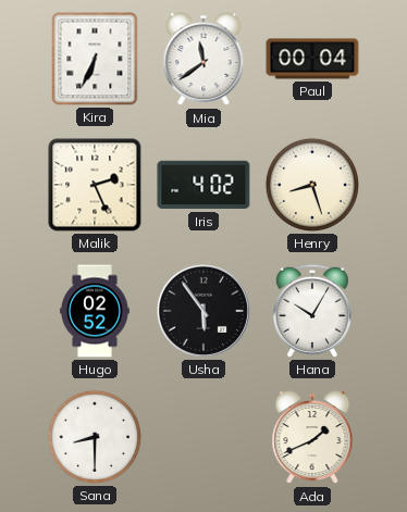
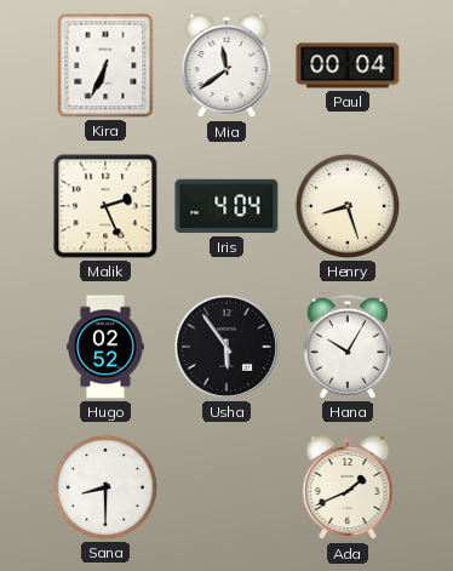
Iris: 4:02 -> 4:04
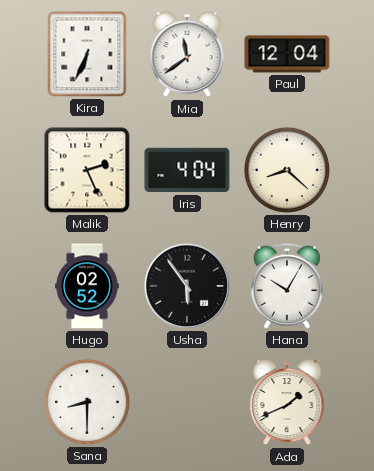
Paul: 00:04 -> 12:04
Henry: 8:27 -> 8:22
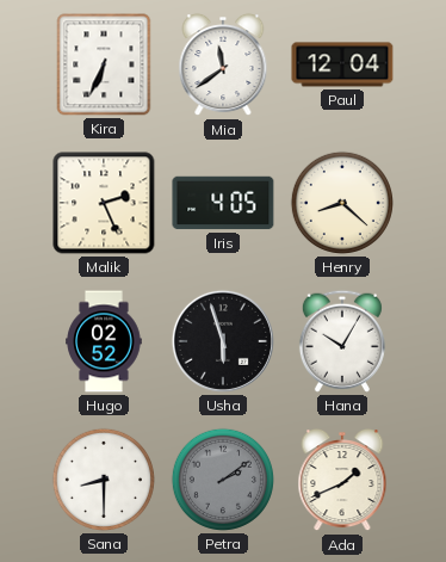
Iris: 4:04 -> 4:05
Usha: 5:54 -> 5:57
Petra: none -> 2:09
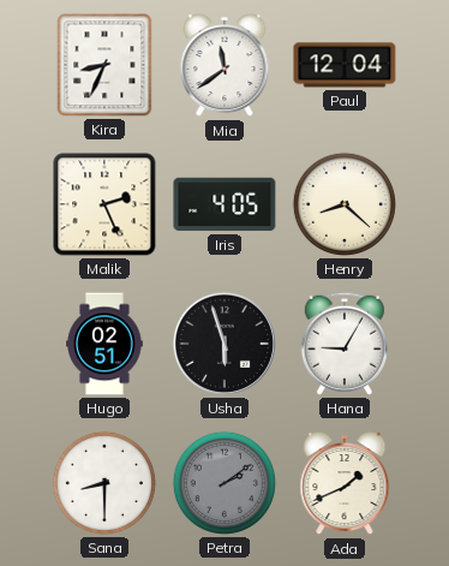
Kira: 6:34 -> 8:34
Hugo: 02:52 -> 02:51
Hana: 10:05 -> 9:05
